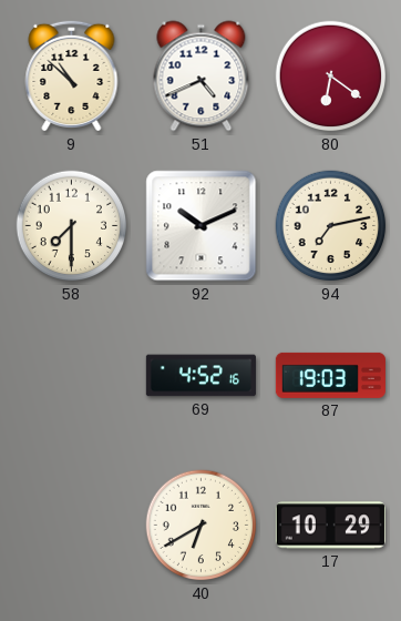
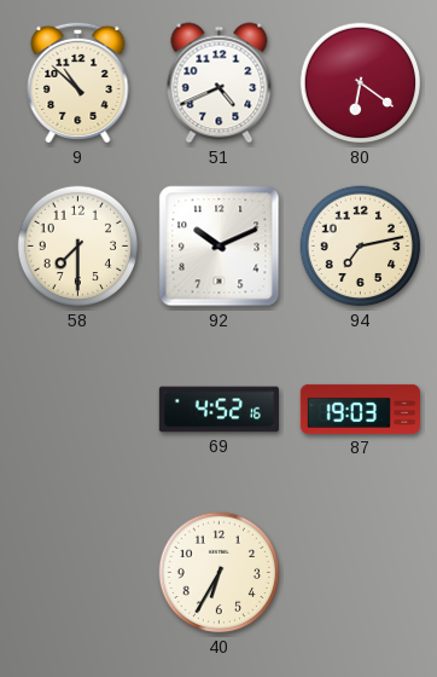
40: 6:40 -> 6:35
17: 10:29 -> none
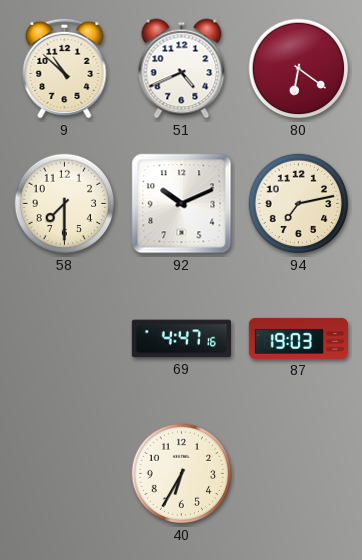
69: 4:52 -> 4:47
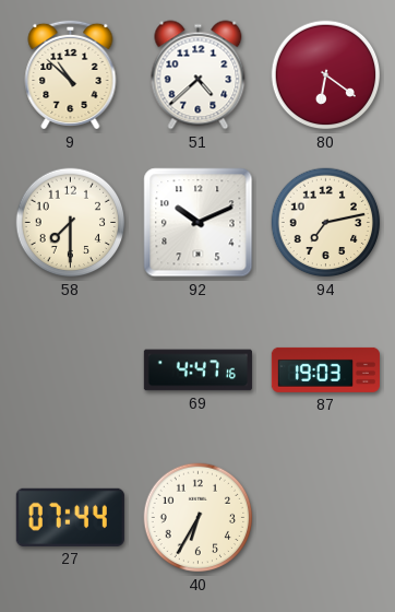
51: 4:41 -> 4:38
27: none -> 07:44
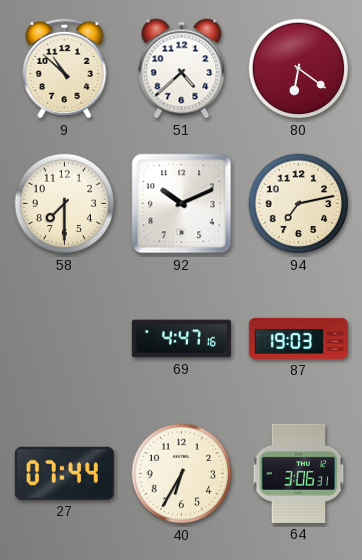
64: none -> 3:06
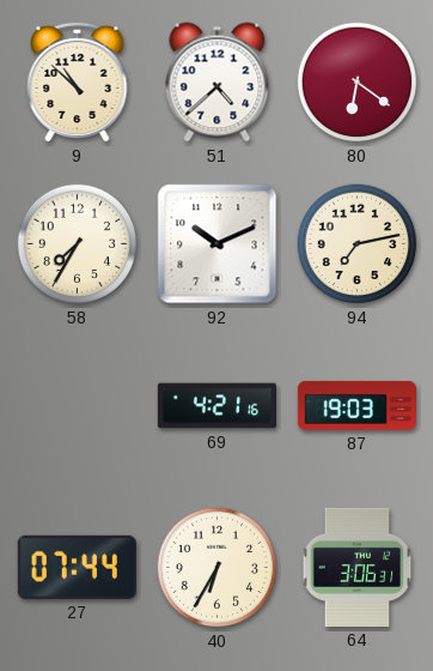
58: 7:30 -> 7:35
69: 4:47 -> 4:21
